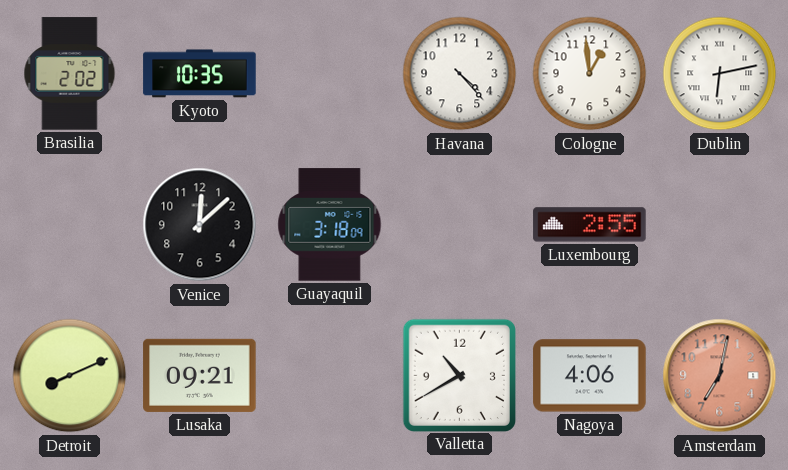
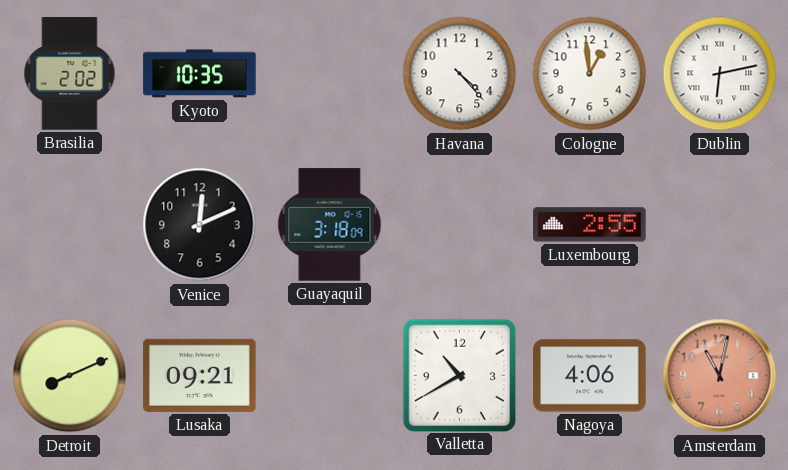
Venice: 12:08 -> 12:11
Amsterdam: 7:02 -> 11:02
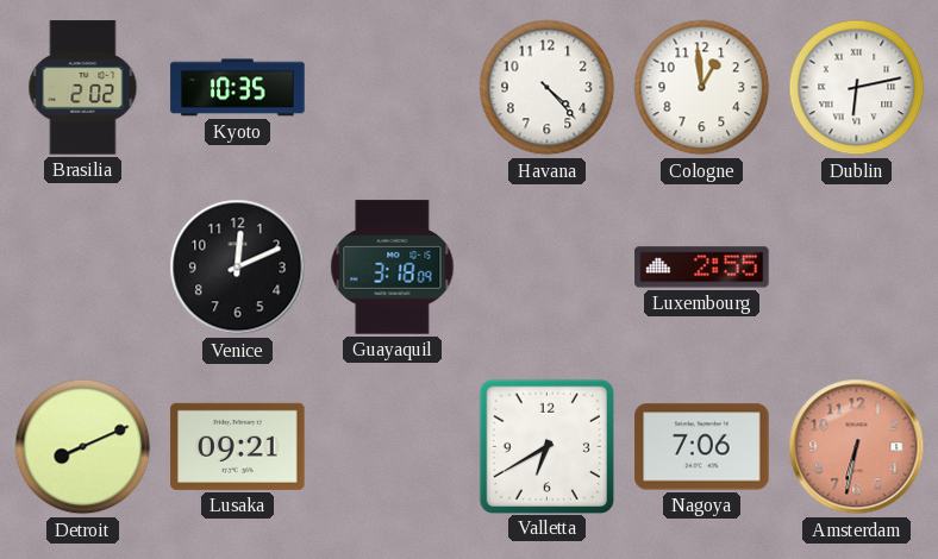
Valletta: 10:40 -> 6:40
Nagoya: 4:06 -> 7:06
Amsterdam: 11:02 -> 6:32
